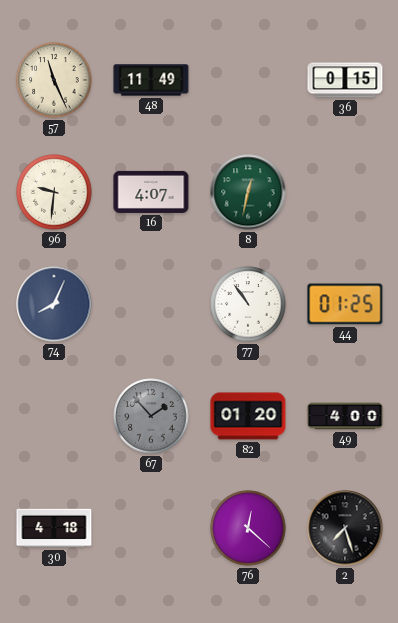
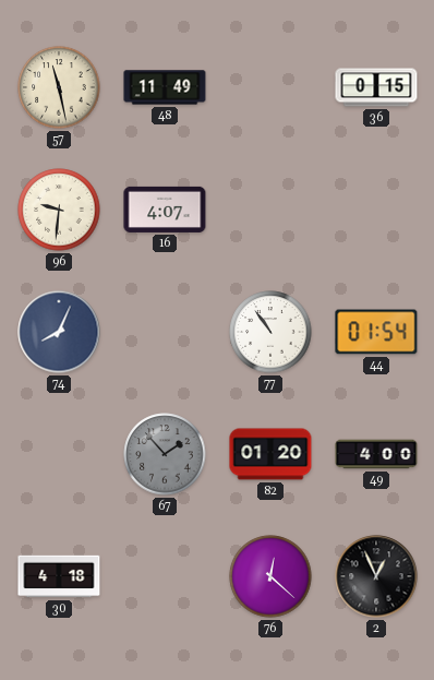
57: 11:26 -> 11:28
8: 12:32 -> none
44: 01:25 -> 01:54
2: 7:27 -> 12:56
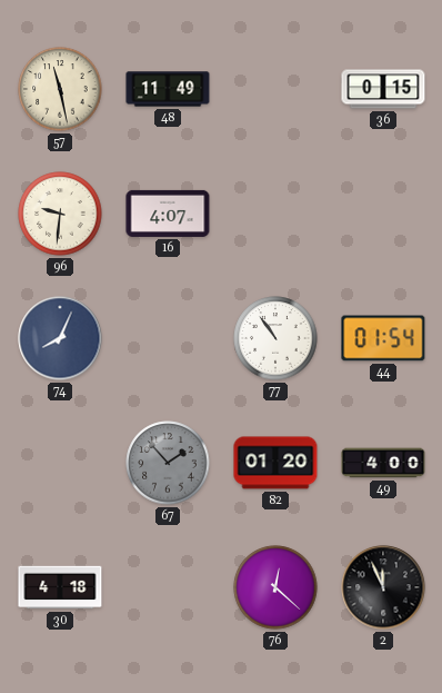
2: 12:56 -> 11:56
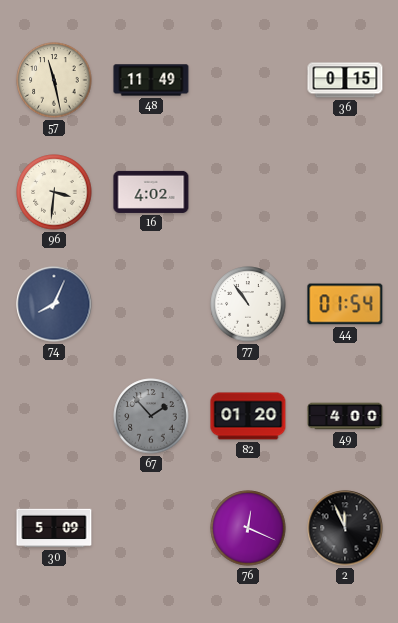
96: 9:31 -> 3:31
16: 4:07 -> 4:02
30: 4:18 -> 5:09
76: 12:22 -> 12:19
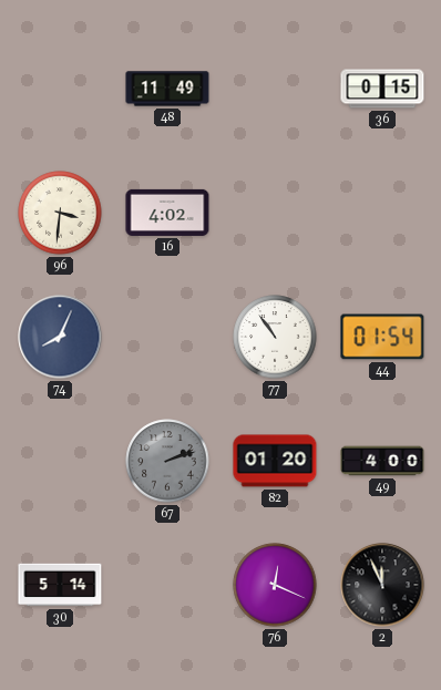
57: 11:28 -> none
67: 1:53 -> 2:12
30: 5:09 -> 5:14
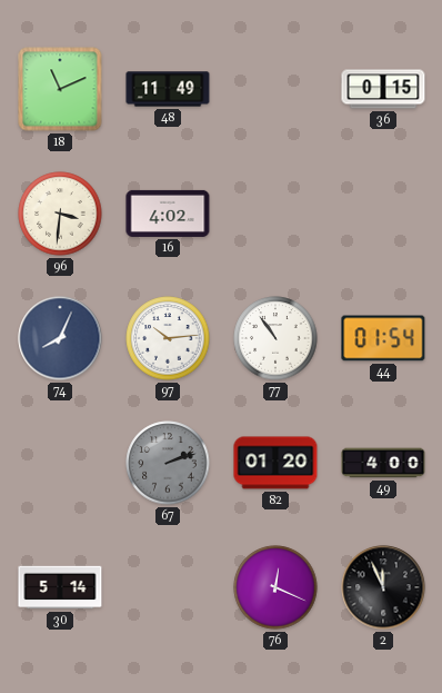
18: none -> 11:11
97: none -> 10:14
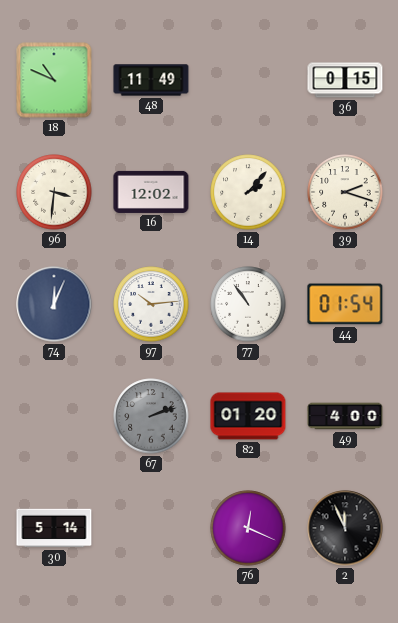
18: 11:11 -> 10:49
16: 4:02 -> 12:02
14: none -> 2:07
39: none -> 2:18
74: 8:04 -> 12:04
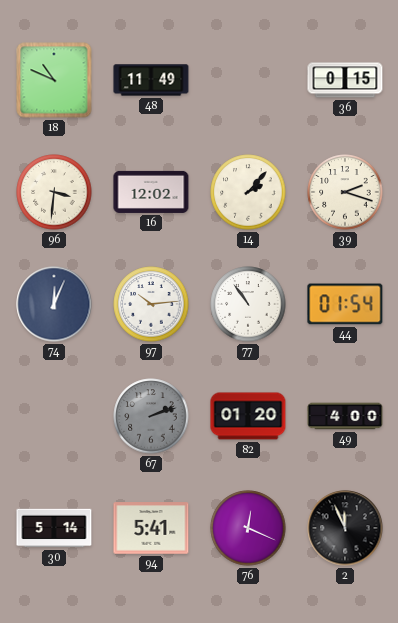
94: none -> 5:41
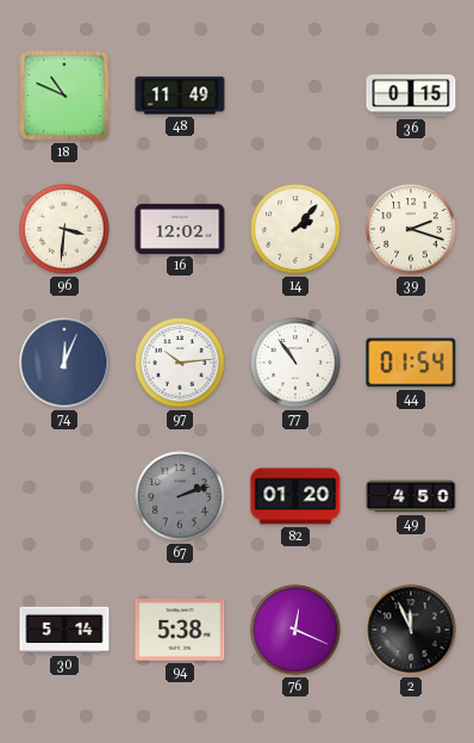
49: 4:00 -> 4:50
94: 5:41 -> 5:38
